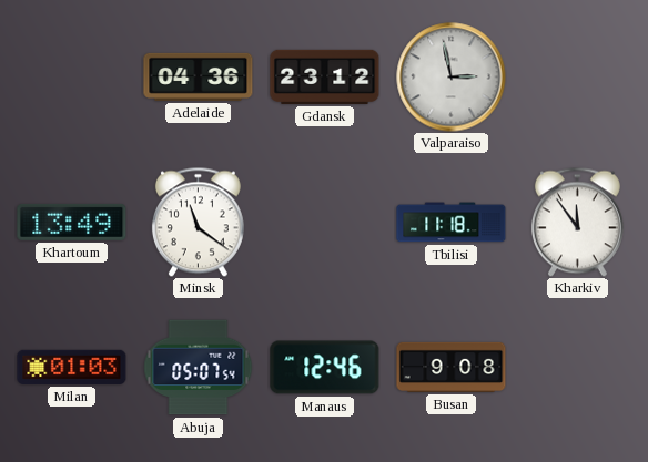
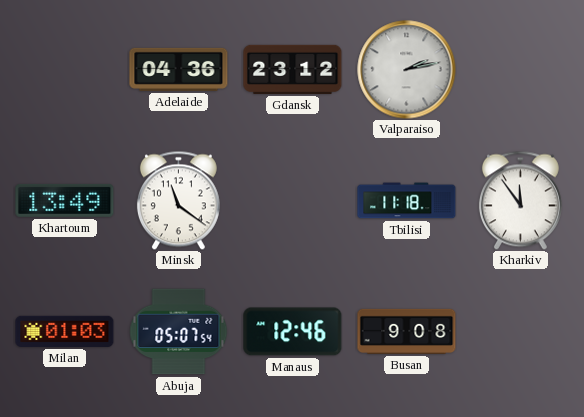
Valparaiso: 2:58 -> 2:13
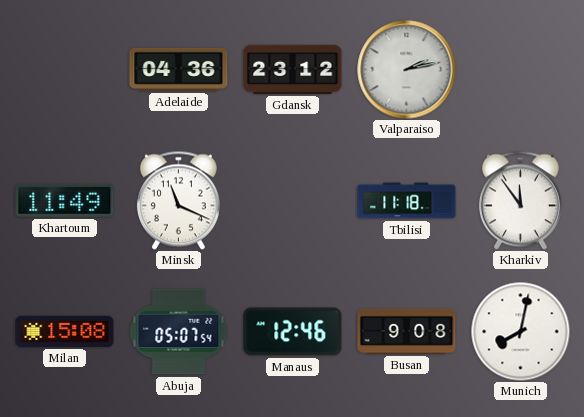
Khartoum: 13:49 -> 11:49
Minsk: 11:21 -> 11:19
Milan: 01:03 -> 15:08
Munich: none -> 8:02
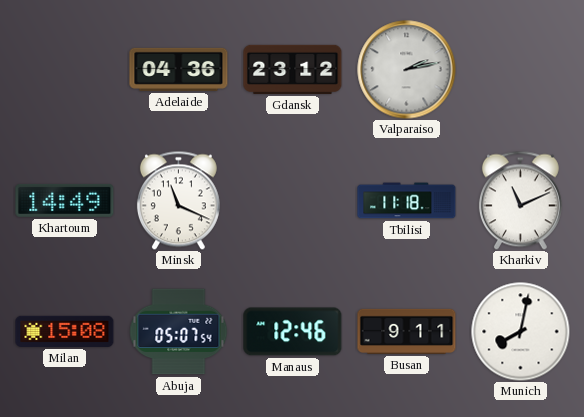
Khartoum: 11:49 -> 14:49
Kharkiv: 11:54 -> 11:11
Busan: 9:08 -> 9:11
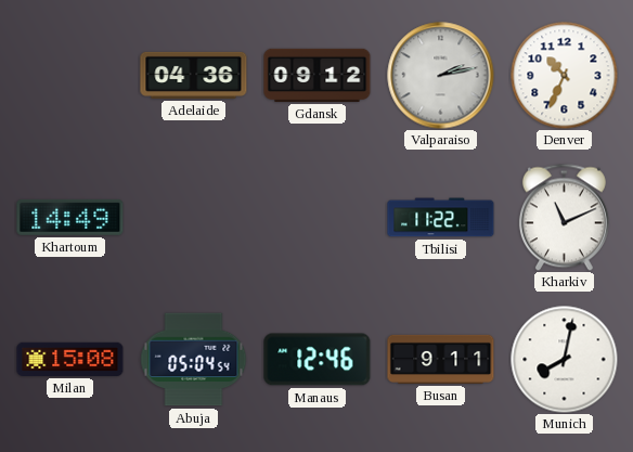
Gdansk: 23:12 -> 09:12
Denver: none -> 10:34
Minsk: 11:19 -> none
Tbilisi: 11:18 -> 11:22
Abuja: 05:07 -> 05:04
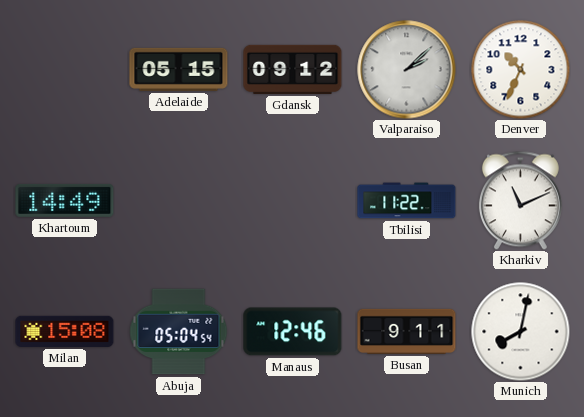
Adelaide: 04:36 -> 05:15
Valparaiso: 2:13 -> 2:08
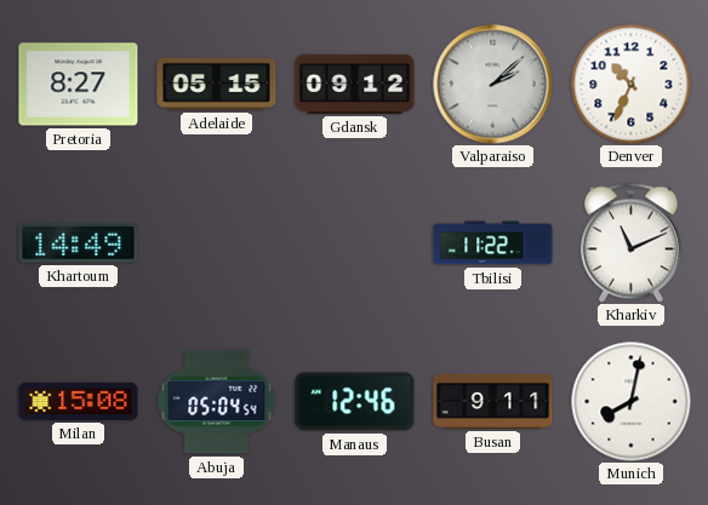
Pretoria: none -> 8:27
